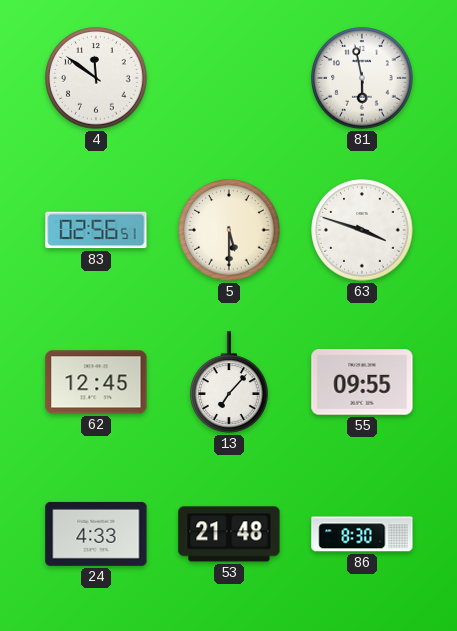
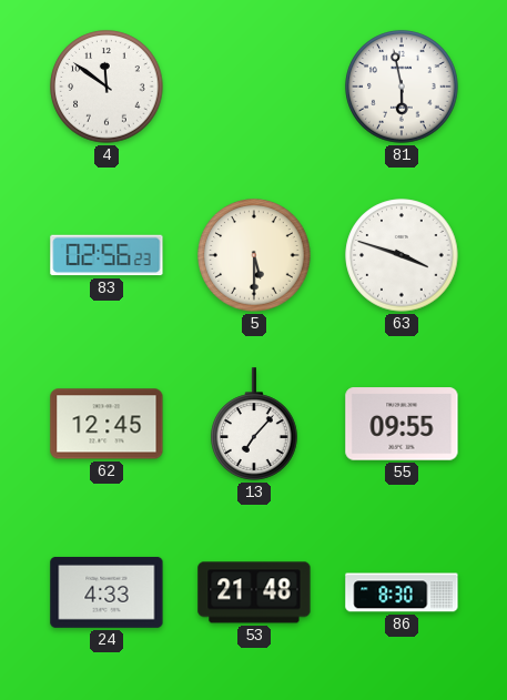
83: 02:56:51 -> 02:56:23
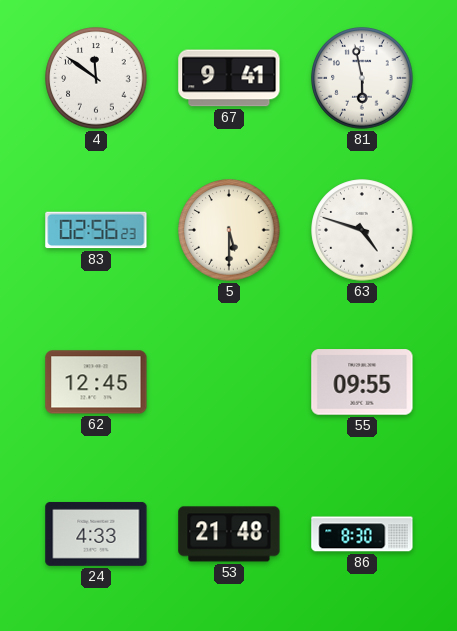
67: none -> 9:41
63: 3:48 -> 4:48
13: 7:07 -> none
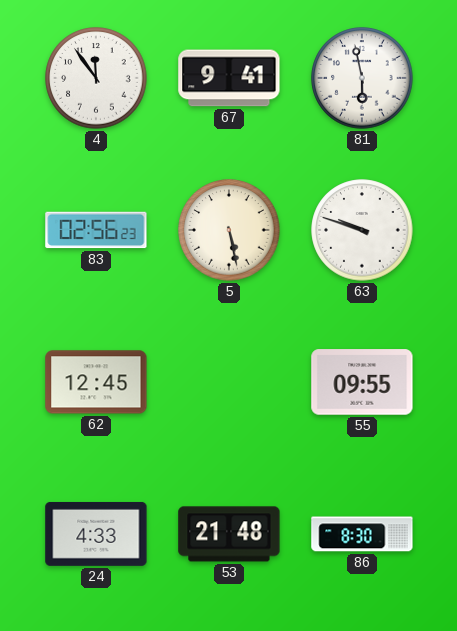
4: 11:51 -> 11:54
5: 5:30 -> 5:28
63: 4:48 -> 9:48
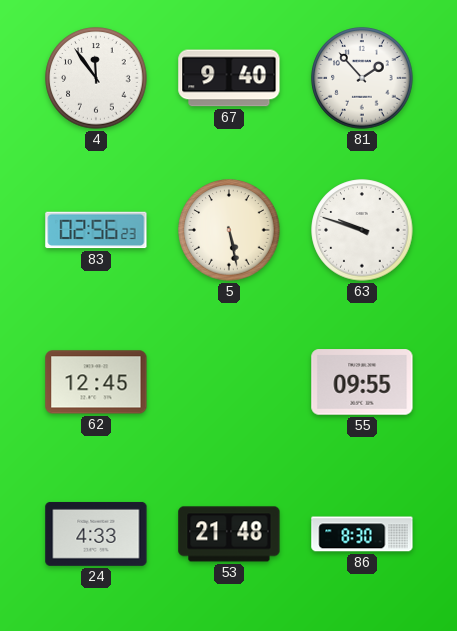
67: 9:41 -> 9:40
81: 5:58 -> 1:53
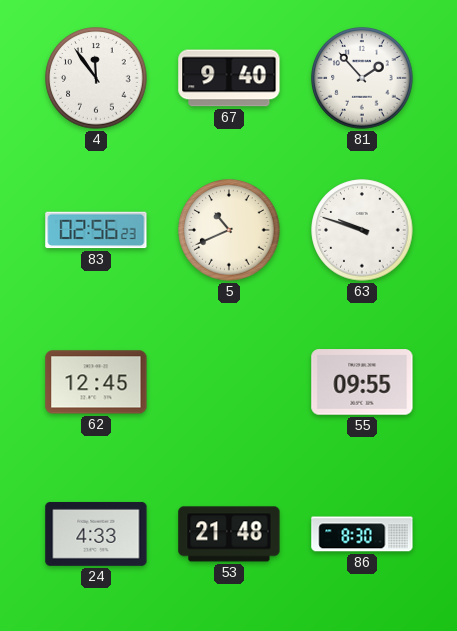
5: 5:28 -> 10:41
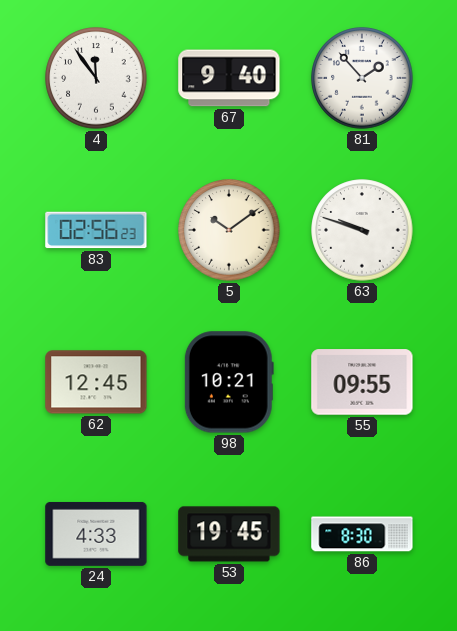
5: 10:41 -> 10:09
98: none -> 10:21
53: 21:48 -> 19:45
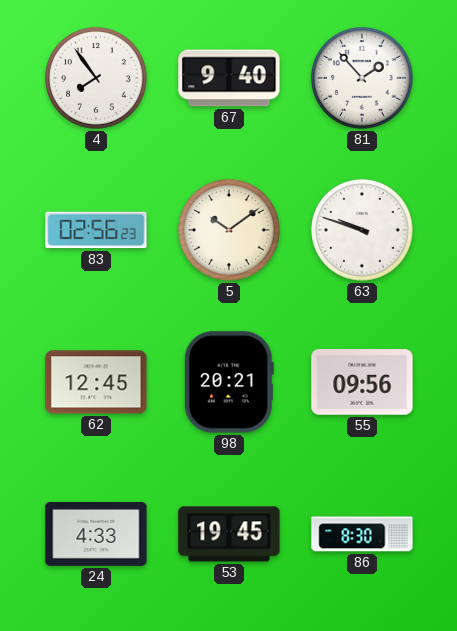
4: 11:54 -> 7:54
98: 10:21 -> 20:21
55: 09:55 -> 09:56
